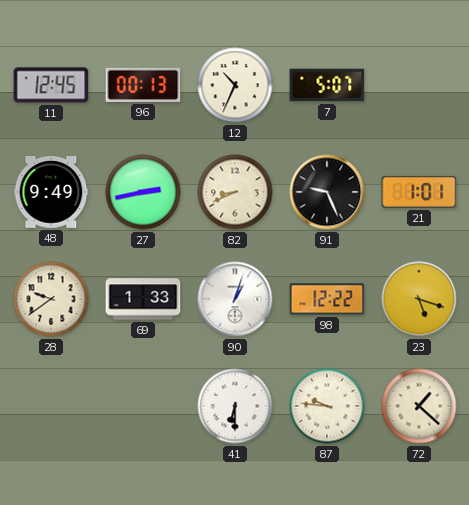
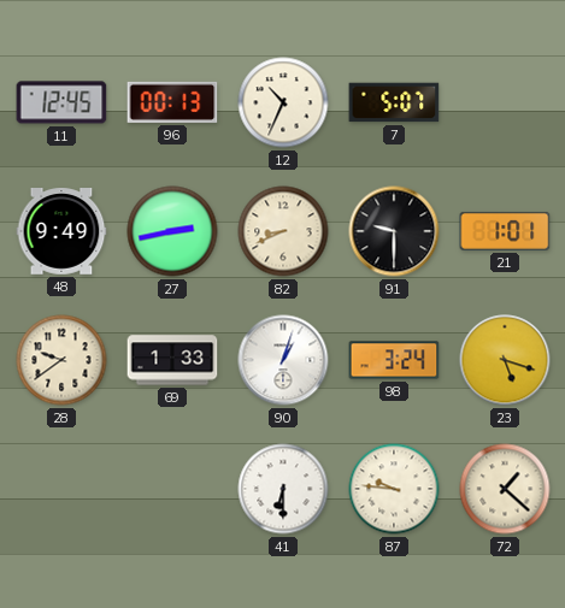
91: 9:26 -> 9:30
98: 12:22 -> 3:24
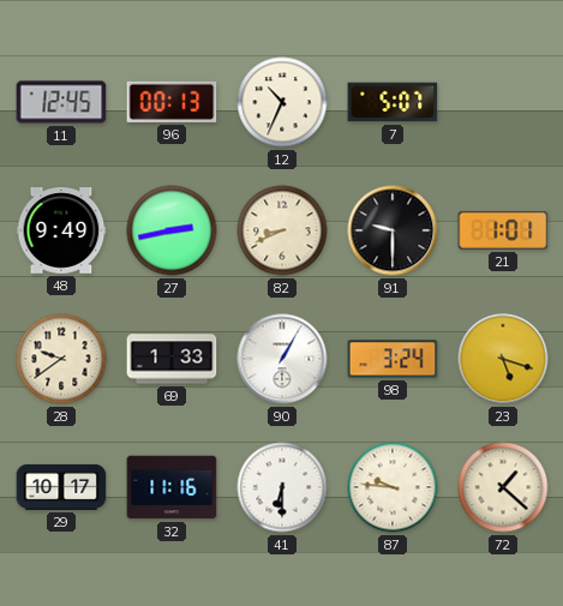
90: 1:03 -> 1:05
29: none -> 10:17
32: none -> 11:16
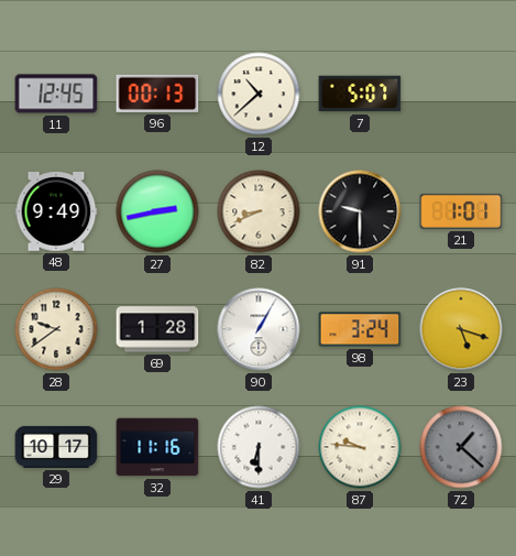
12: 10:34 -> 10:38
69: 1:33 -> 1:28
72 dial: cream -> grey
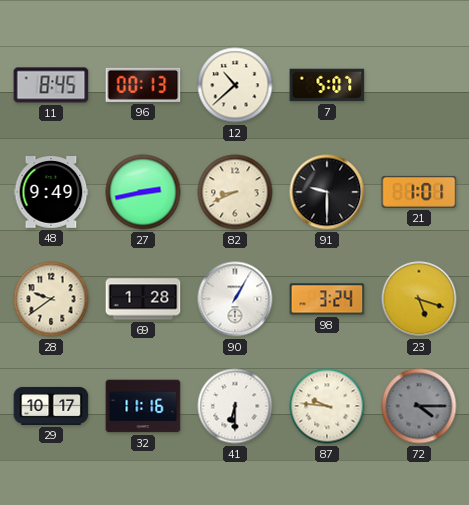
11: 12:45 -> 8:45
72: 1:22 -> 4:15
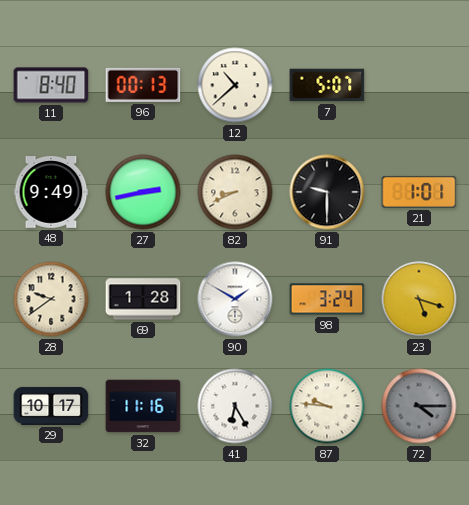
11: 8:45 -> 8:40
90: 1:05 -> 1:50
41: 6:30 -> 6:25
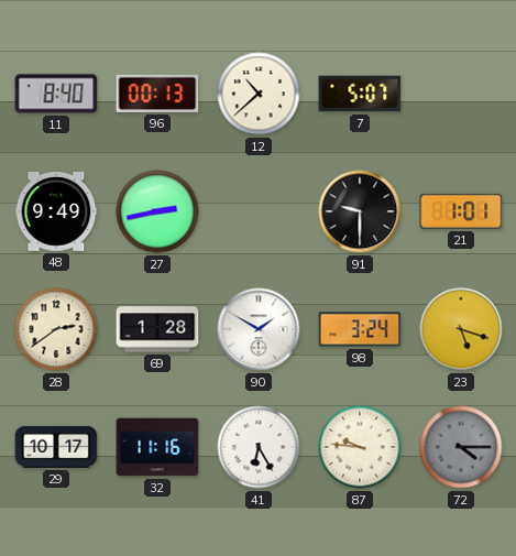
82: 8:41 -> none
28: 9:39 -> 2:39
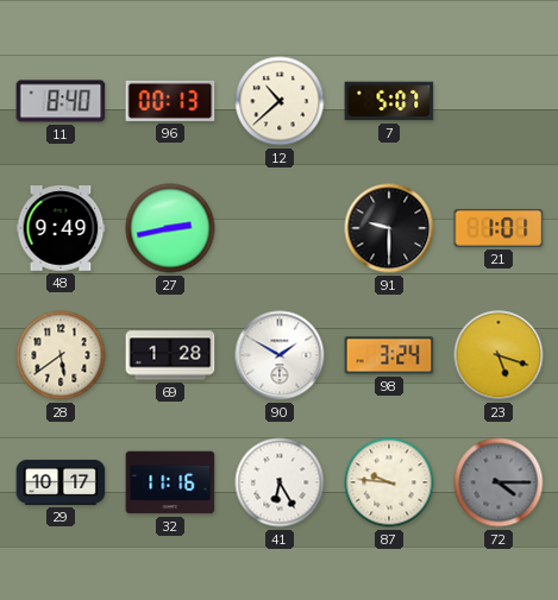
28: 2:39 -> 5:39
